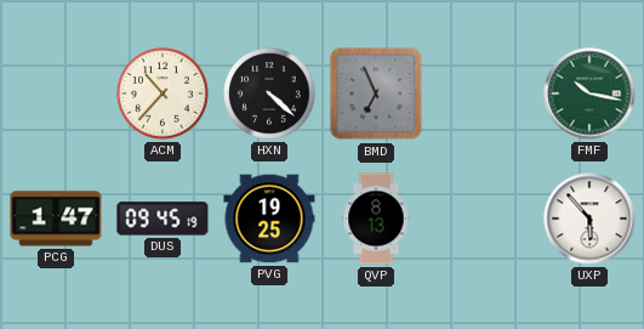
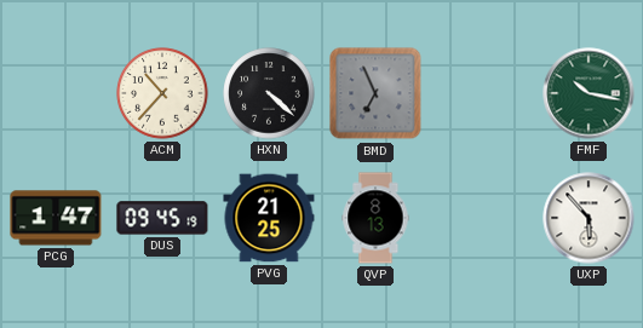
PVG: 19:25 -> 21:25
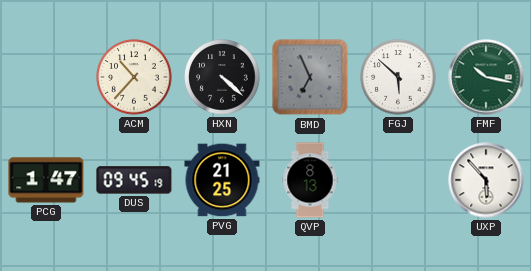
FGJ: none -> 5:52
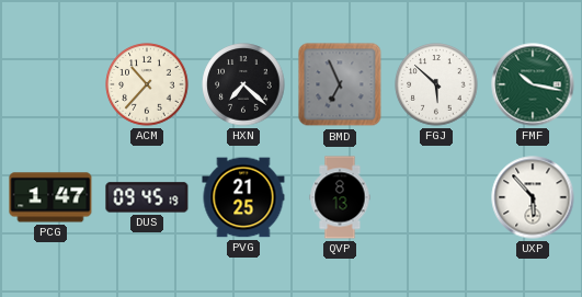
HXN: 4:22 -> 7:22
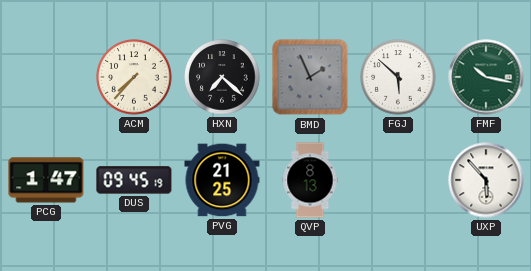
ACM: 10:37 -> 7:37
BMD: 6:56 -> 1:56
